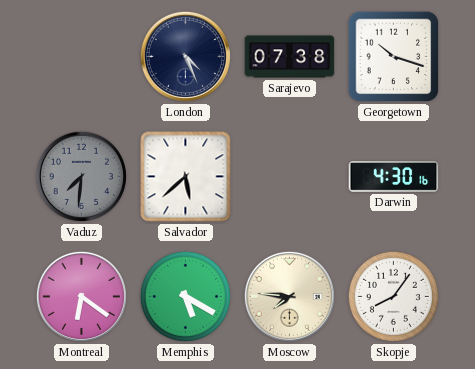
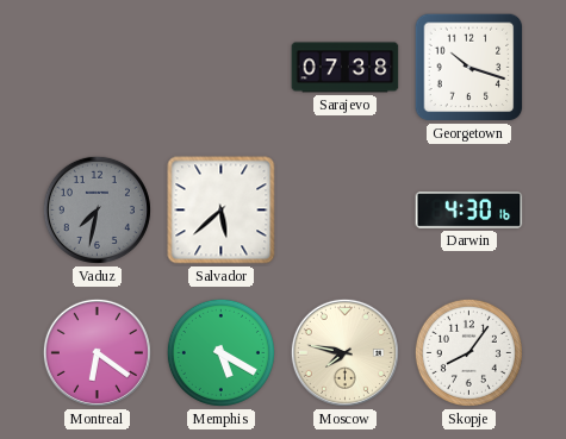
London: 4:26 -> none
Vaduz: 7:31 -> 7:32
Moscow: 7:46 -> 7:47
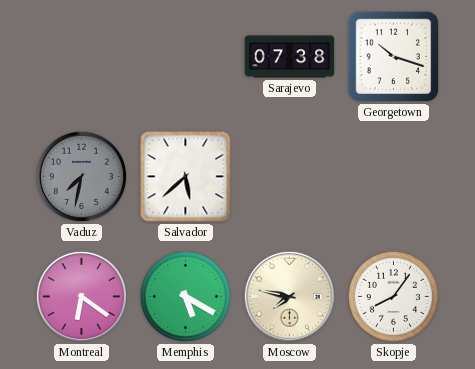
Darwin: 4:30 -> none
